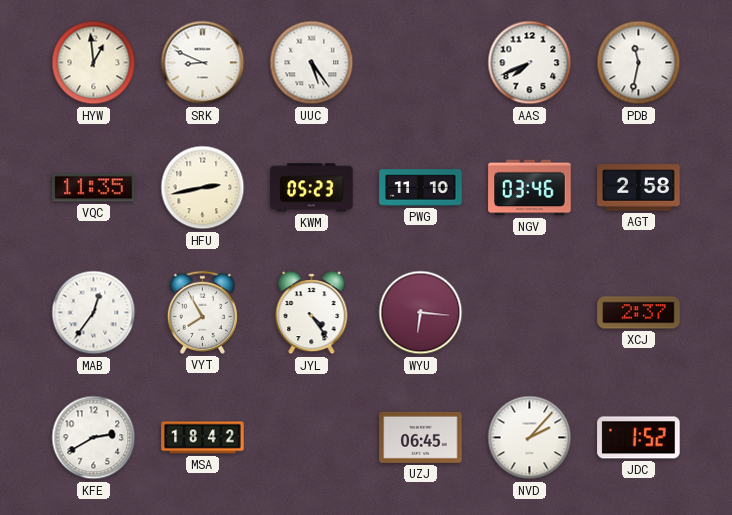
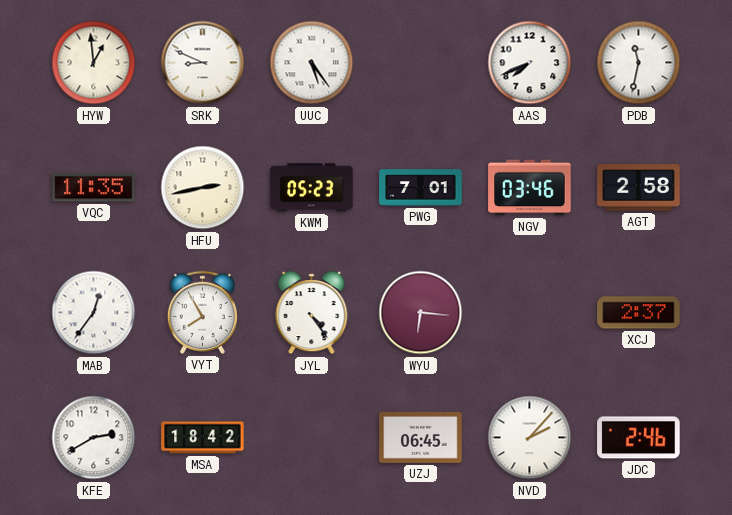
PWG: 11:10 -> 7:01
JDC: 1:52 -> 2:46
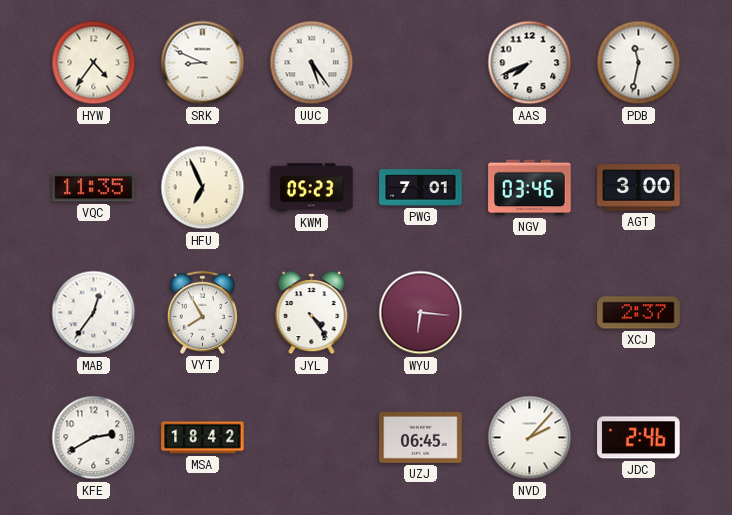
HYW: 12:59 -> 4:36
HFU: 2:43 -> 6:56
AGT: 2:58 -> 3:00
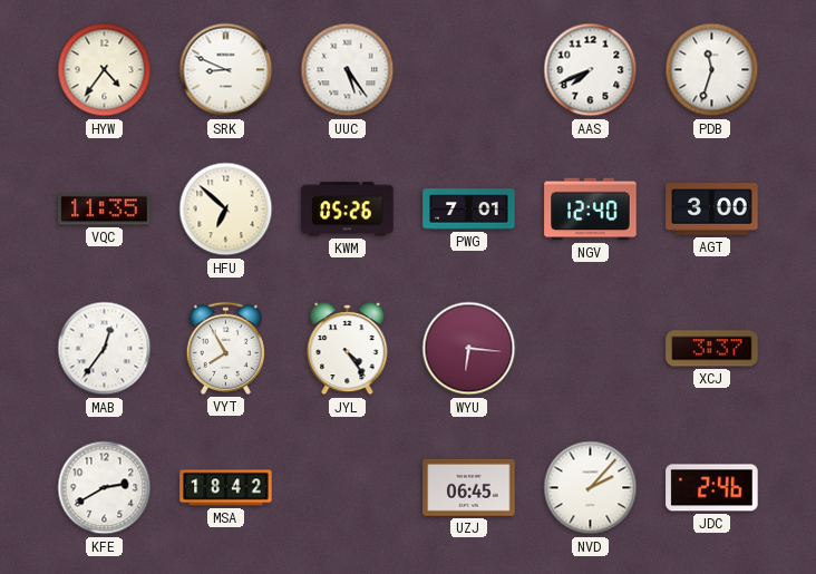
PDB: 11:32 -> 11:33
HFU: 6:56 -> 6:52
KWM: 05:23 -> 05:26
NGV: 03:46 -> 12:40
XCJ: 2:37 -> 3:37
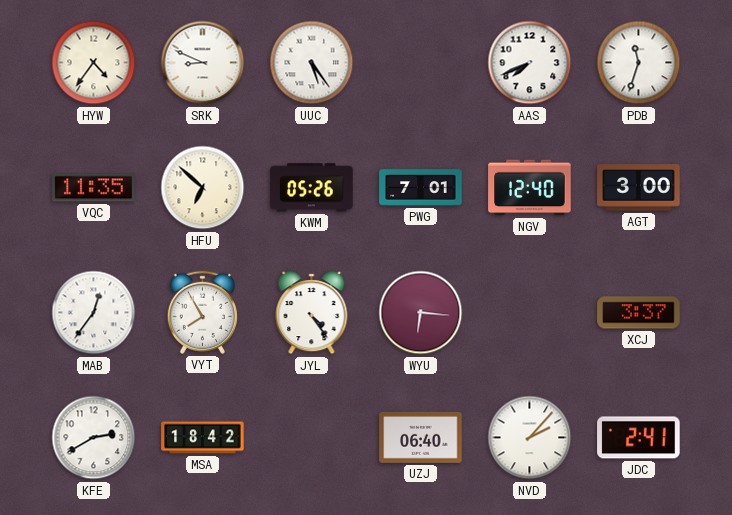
UZJ: 06:45 -> 06:40
JDC: 2:46 -> 2:41
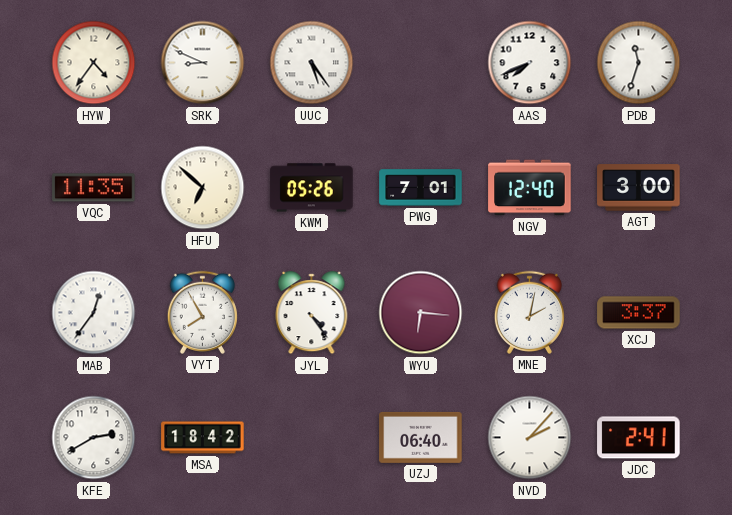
MNE: none -> 2:02
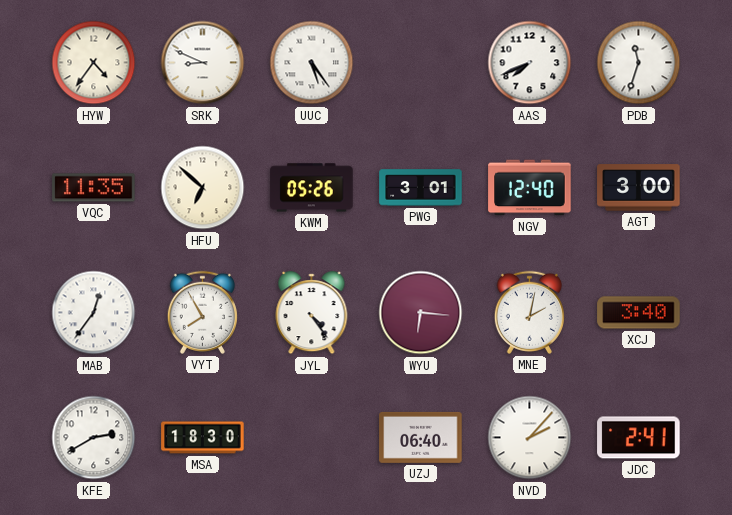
PWG: 7:01 -> 3:01
XCJ: 3:37 -> 3:40
MSA: 18:42 -> 18:30
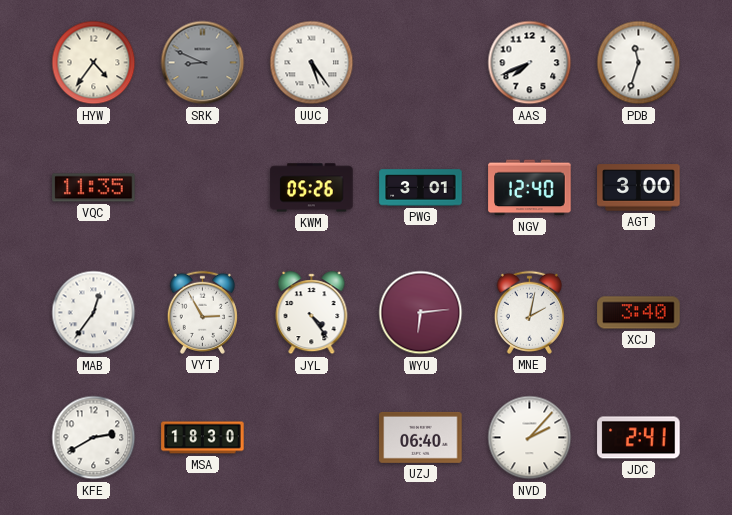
SRK dial: white -> grey
HFU: 6:52 -> none
VYT: 7:55 -> 2:55
WYU: 6:16 -> 6:14
